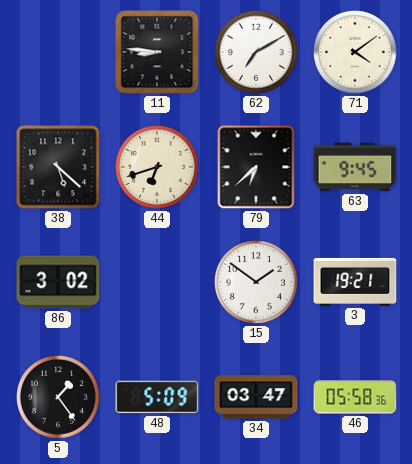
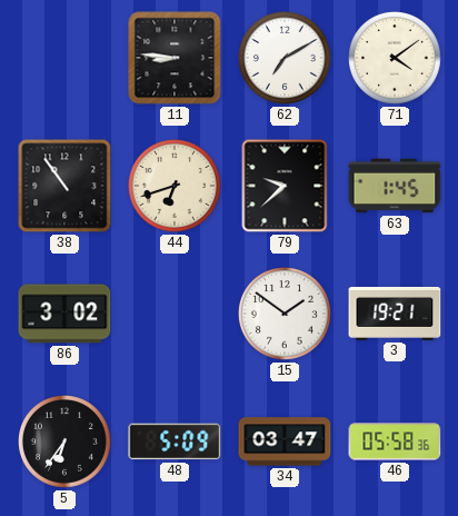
38: 5:22 -> 10:54
79: 6:38 -> 9:38
63: 9:45 -> 1:45
5: 1:24 -> 6:36
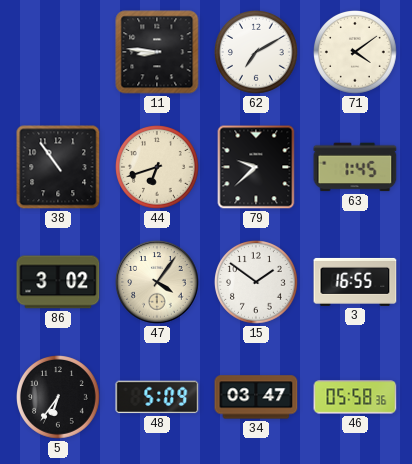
47: none -> 4:06
3: 19:21 -> 16:55
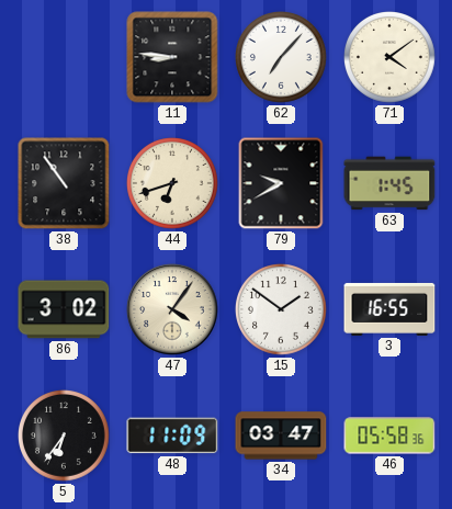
62: 7:10 -> 7:07
79: 9:38 -> 9:40
48: 5:09 -> 11:09
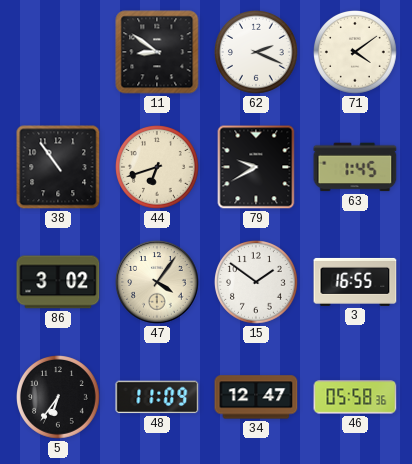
11: 8:46 -> 8:51
62: 7:07 -> 2:19
34: 03:47 -> 12:47
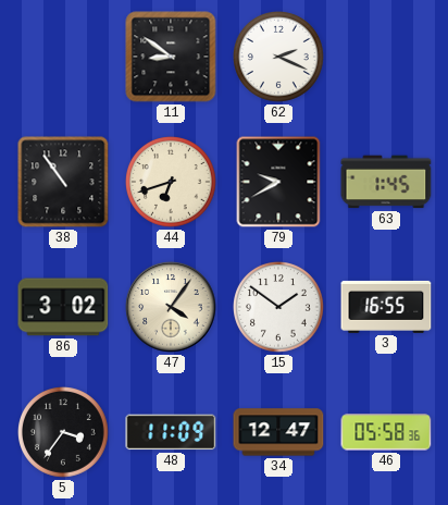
71: 4:09 -> none
5: 6:36 -> 3:36
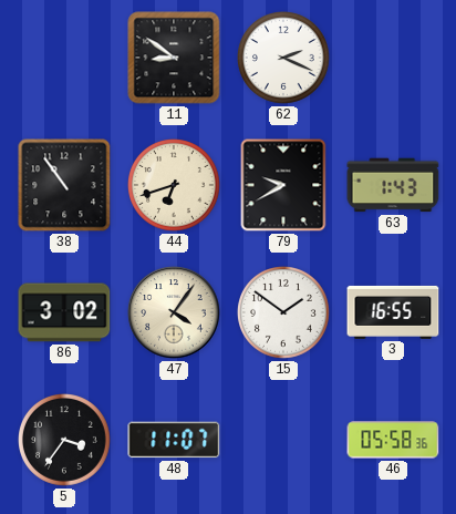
63: 1:45 -> 1:43
48: 11:09 -> 11:07
34: 12:47 -> none
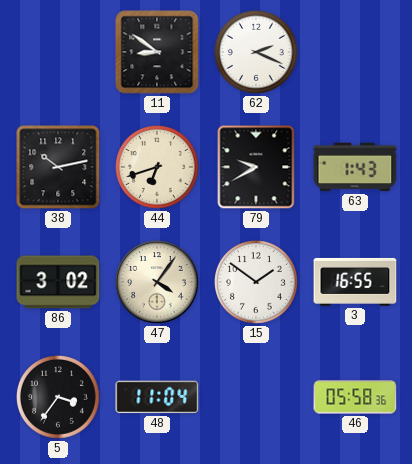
38: 10:54 -> 10:13
48: 11:07 -> 11:04
